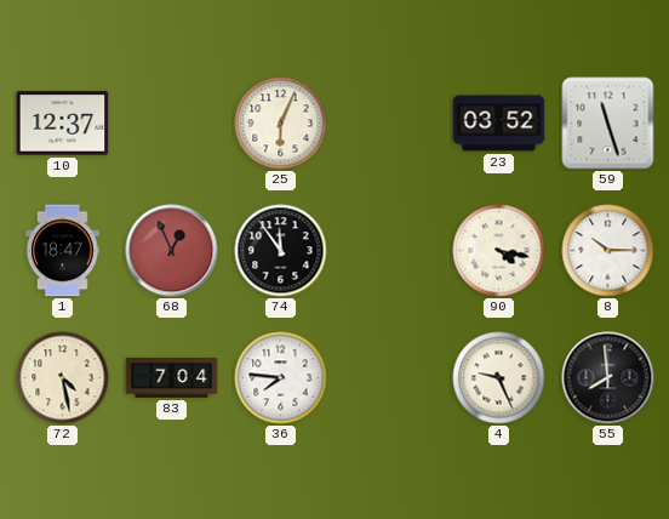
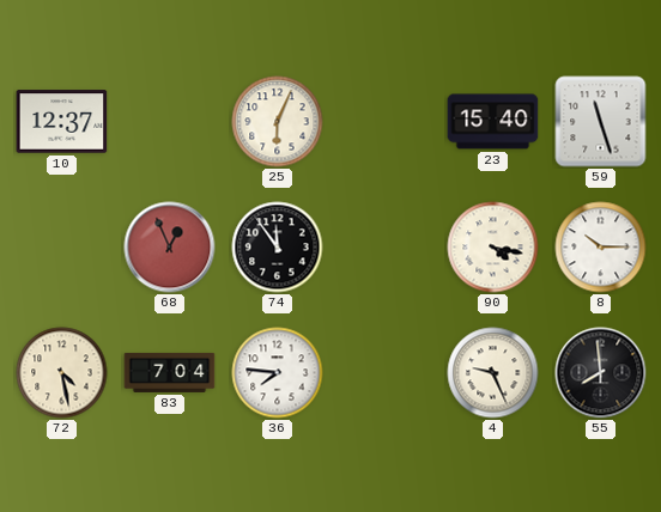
23: 03:52 -> 15:40
1: 18:47 -> none
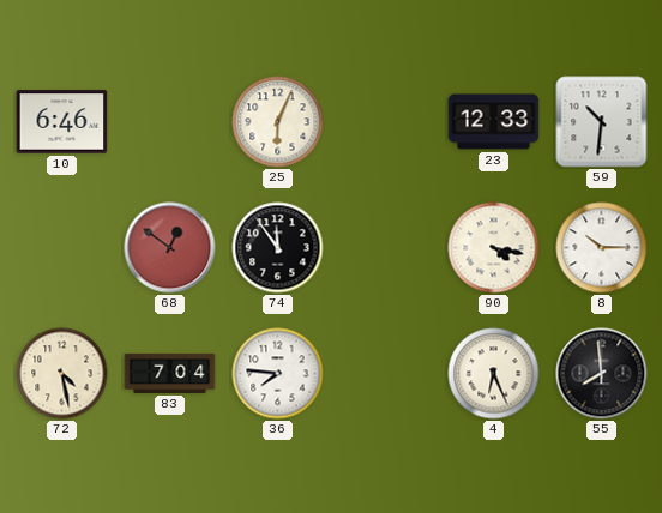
10: 12:37 -> 6:46
23: 15:40 -> 12:33
59: 11:27 -> 10:31
68: 12:56 -> 12:51
4: 9:26 -> 6:26
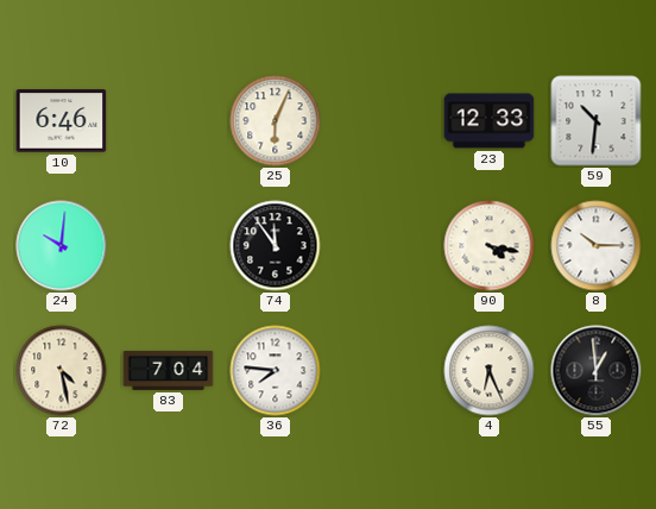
24: none -> 10:01
68: 12:51 -> none
55: 7:59 -> 12:59
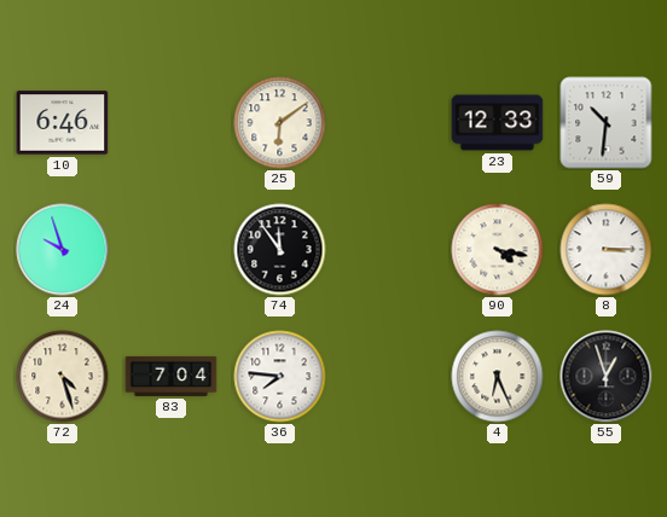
25: 6:04 -> 6:09
24: 10:01 -> 9:57
8: 10:15 -> 3:15
72: 4:28 -> 4:27
55: 12:59 -> 12:57
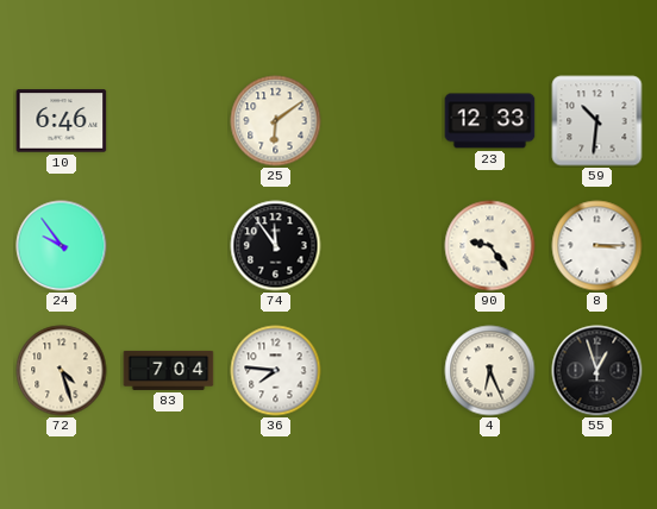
24: 9:57 -> 9:54
90: 4:17 -> 9:24
